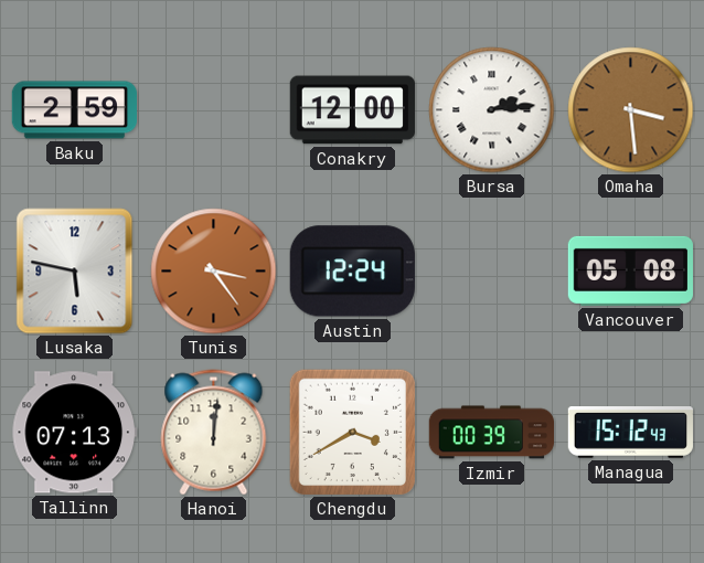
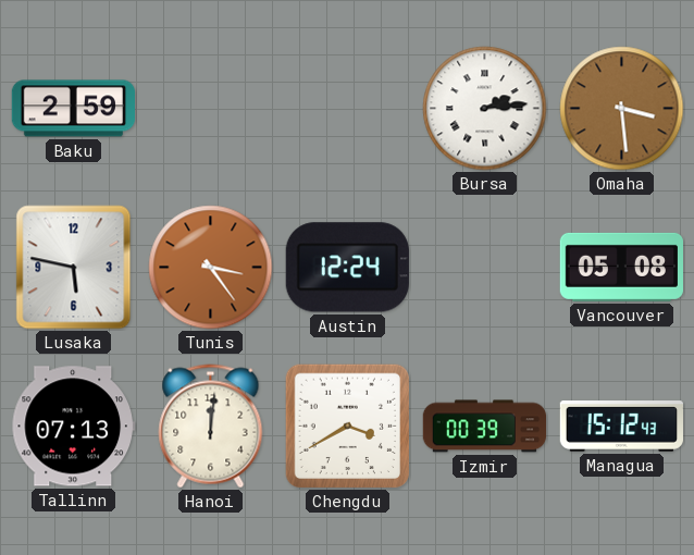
Conakry: 12:00 -> none
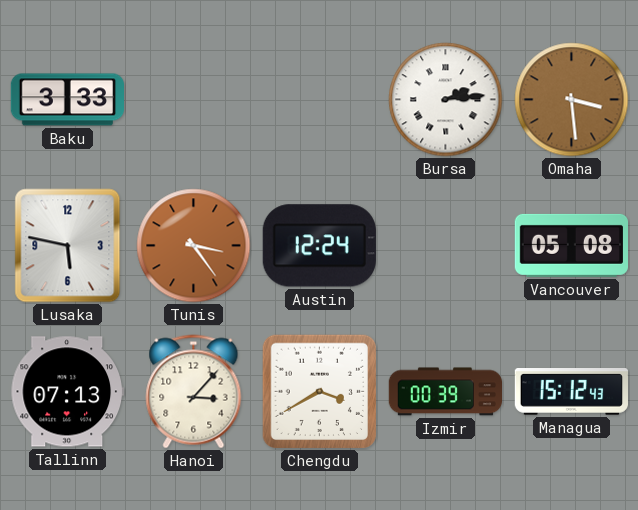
Baku: 2:59 -> 3:33
Hanoi: 12:01 -> 3:07
